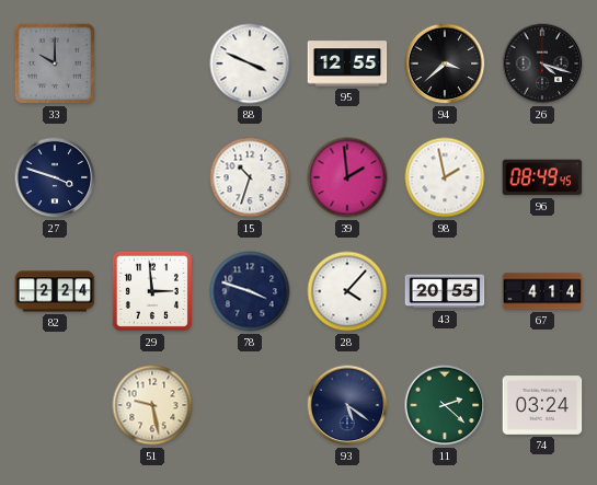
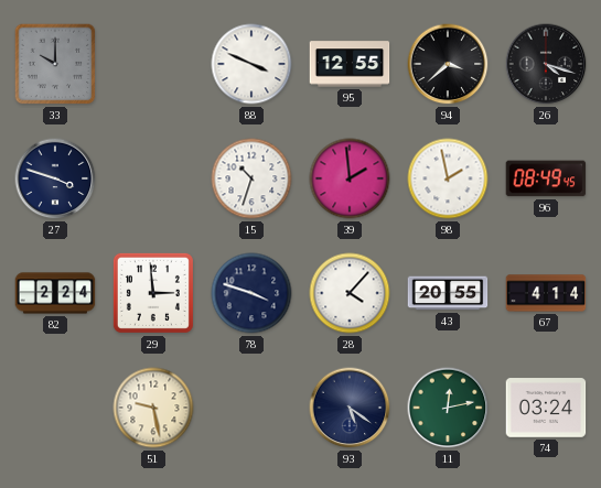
11: 2:22 -> 12:13
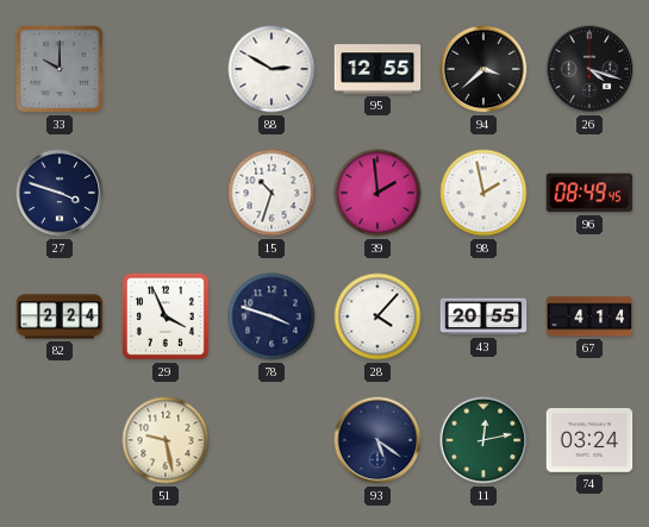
88: 3:49 -> 2:50
29: 2:59 -> 3:56
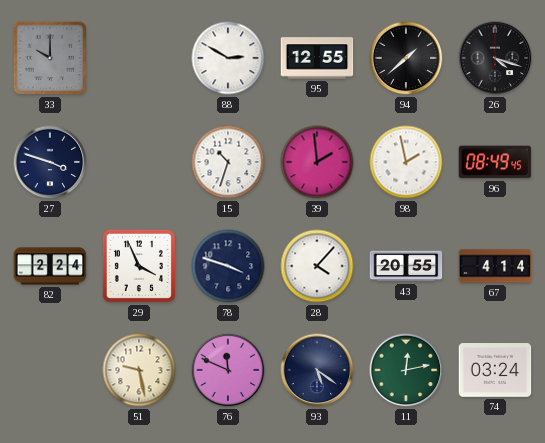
94: 3:38 -> 1:38
76: none -> 11:49
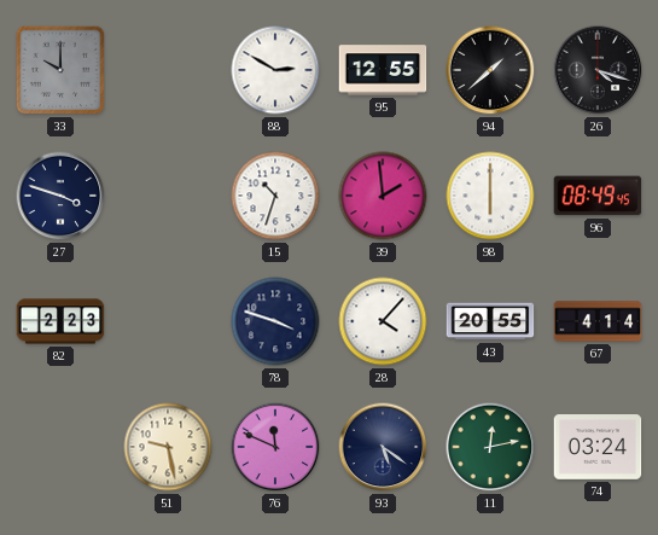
98: 1:58 -> 6:00
82: 2:24 -> 2:23
29: 3:56 -> none
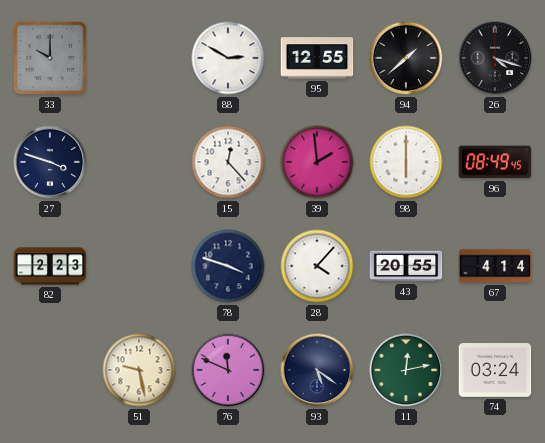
15: 10:33 -> 12:23
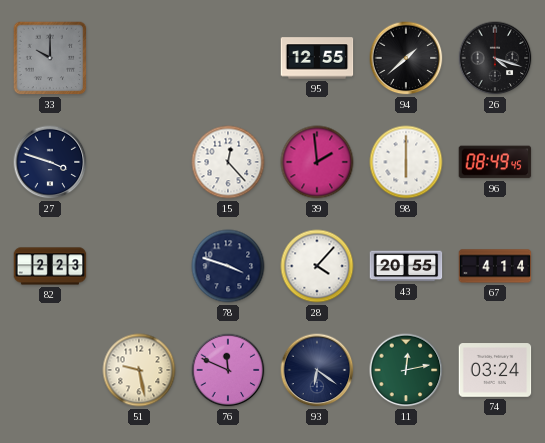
88: 2:50 -> none
93: 5:21 -> 6:21
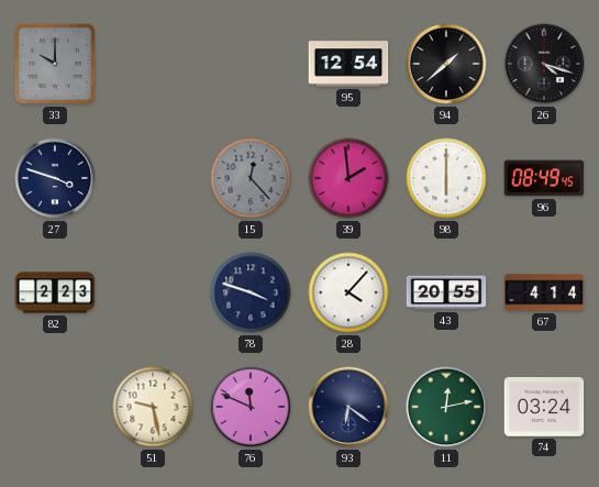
95: 12:55 -> 12:54
15 dial: white -> grey
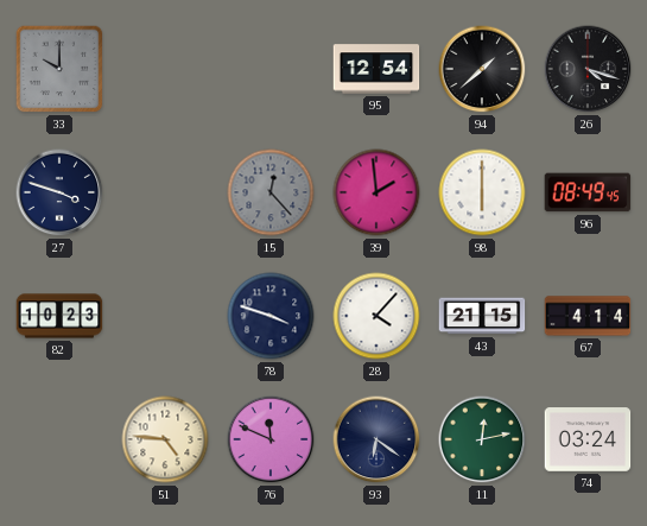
82: 2:23 -> 10:23
43: 20:55 -> 21:15
51: 9:28 -> 4:46
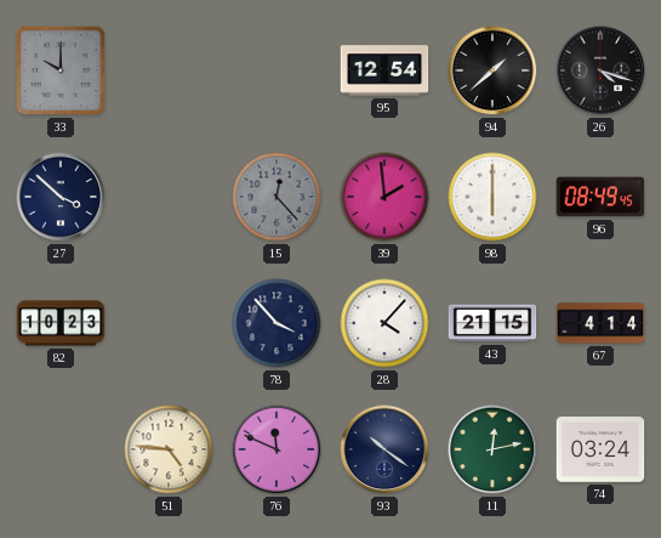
27: 3:48 -> 3:52
78: 3:48 -> 3:53
93: 6:21 -> 10:21
